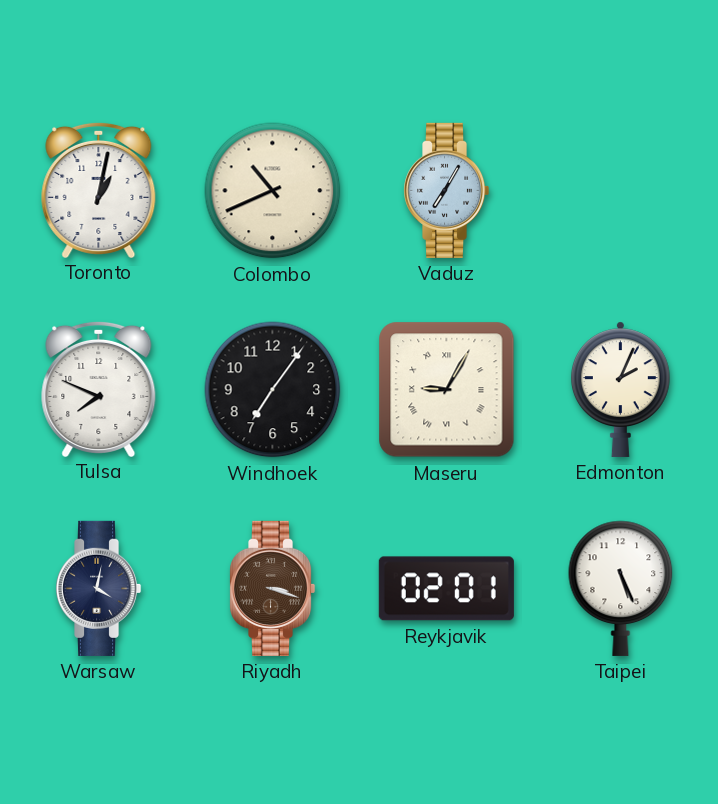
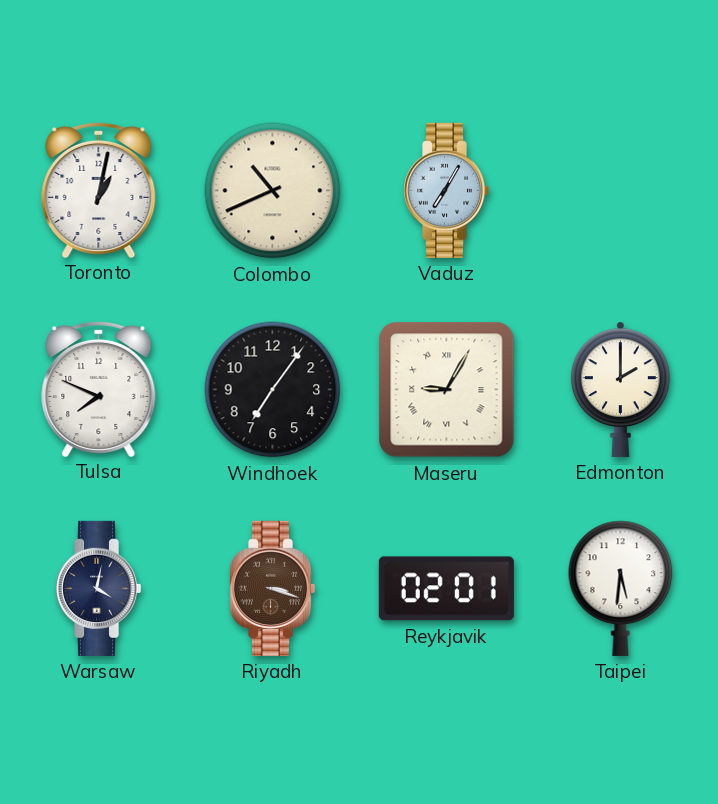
Edmonton: 2:04 -> 2:00
Taipei: 5:26 -> 5:31
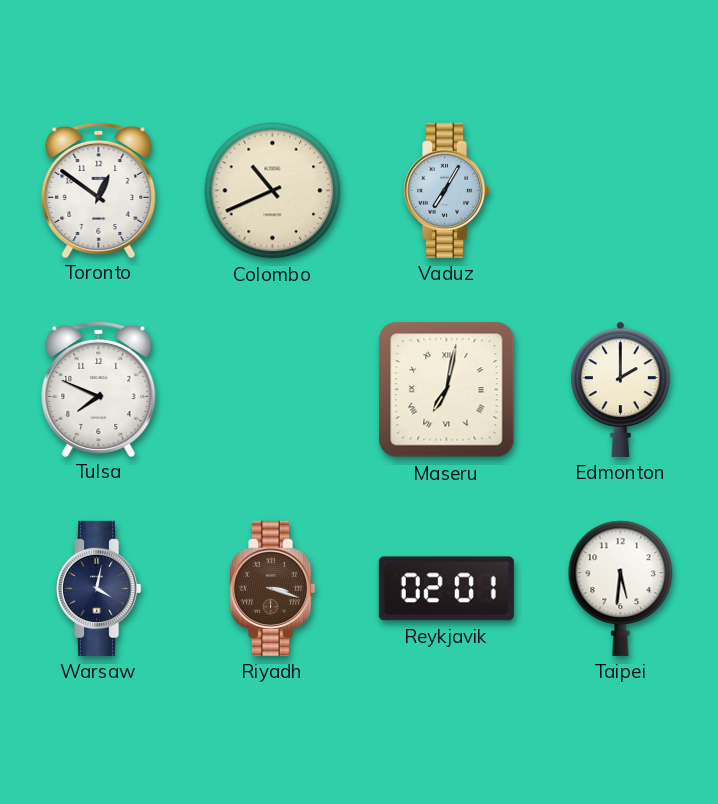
Toronto: 1:02 -> 12:51
Windhoek: 7:06 -> none
Maseru: 9:05 -> 7:02
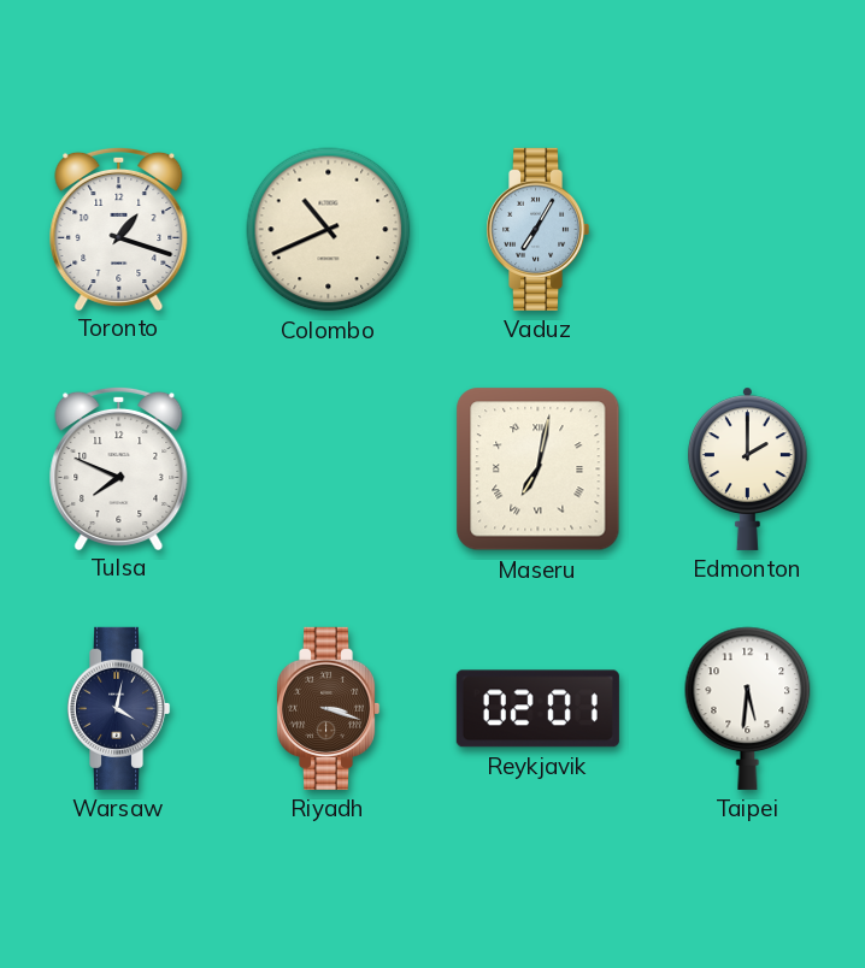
Toronto: 12:51 -> 1:18
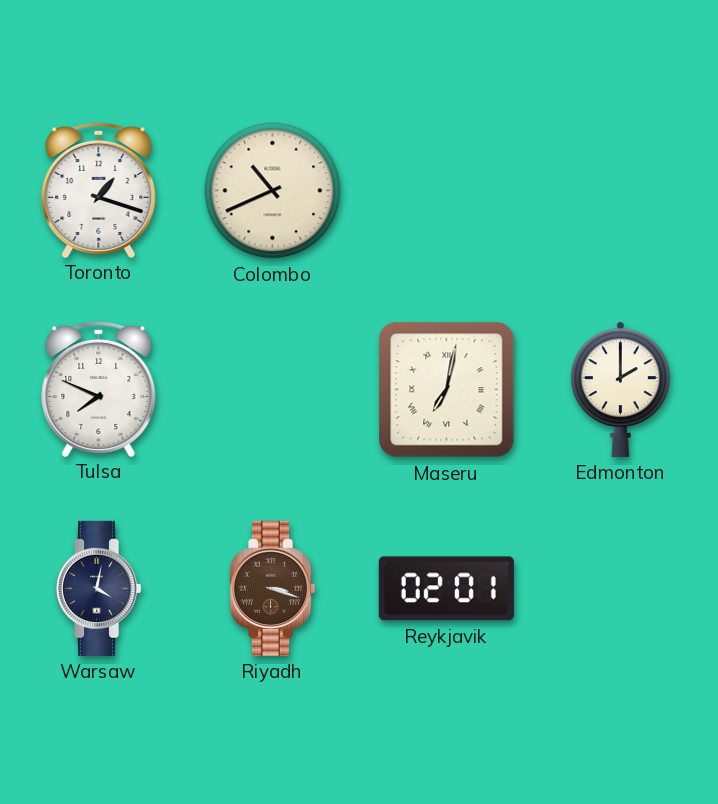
Vaduz: 7:05 -> none
Taipei: 5:31 -> none
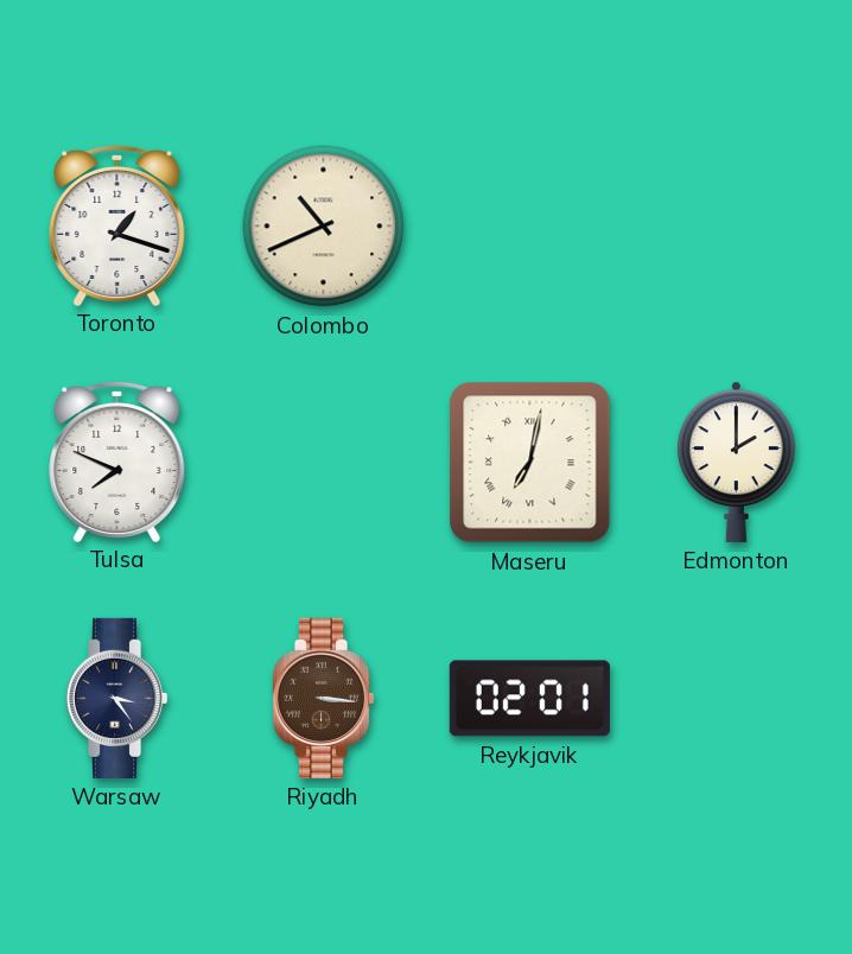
Warsaw: 4:02 -> 3:24
Riyadh: 3:18 -> 3:16
